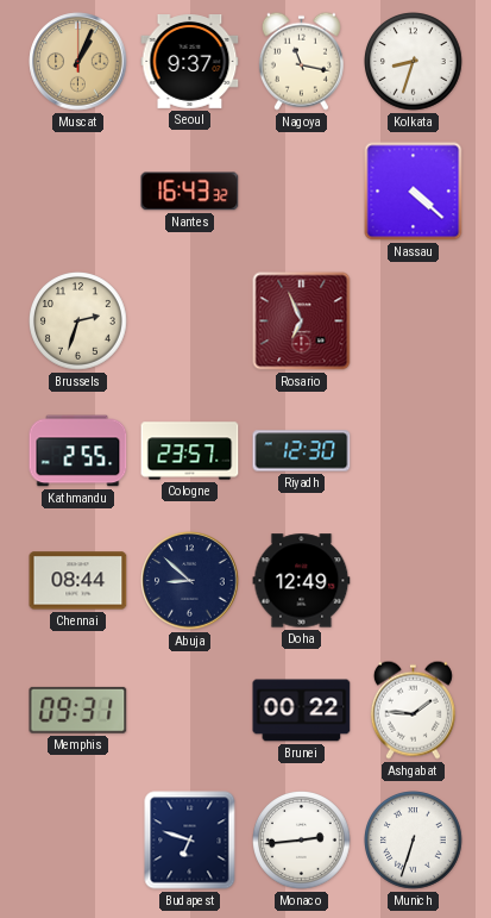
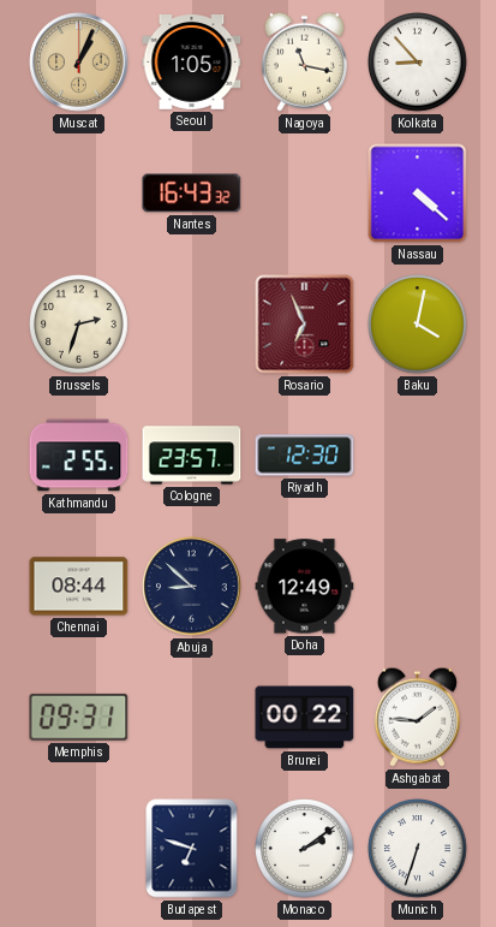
Seoul: 9:37 -> 1:05
Kolkata: 8:33 -> 8:53
Baku: none -> 4:02
Monaco: 2:44 -> 2:09
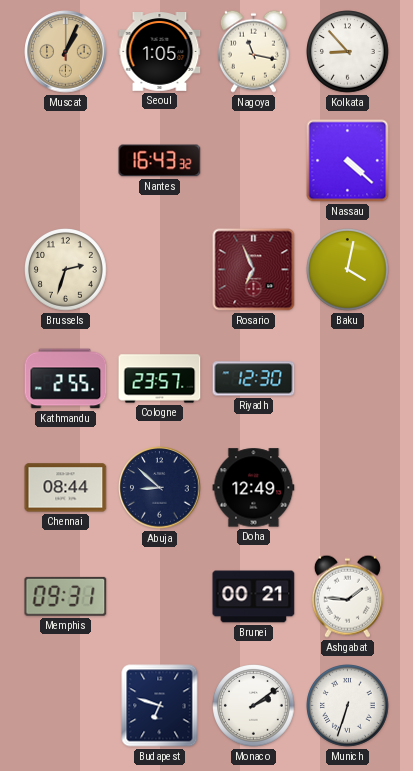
Brunei: 00:22 -> 00:21
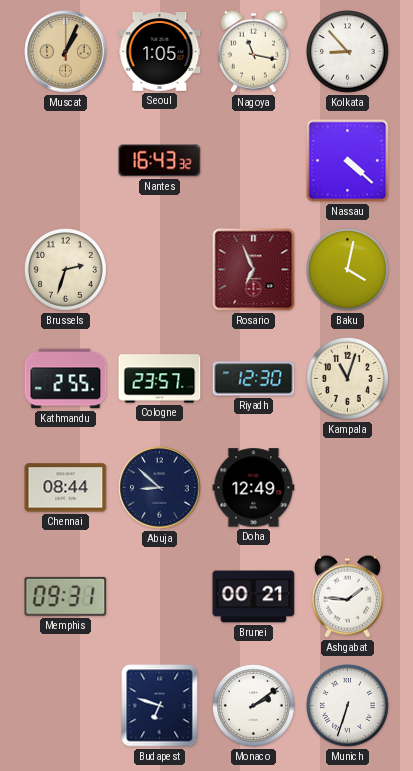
Kampala: none -> 11:03
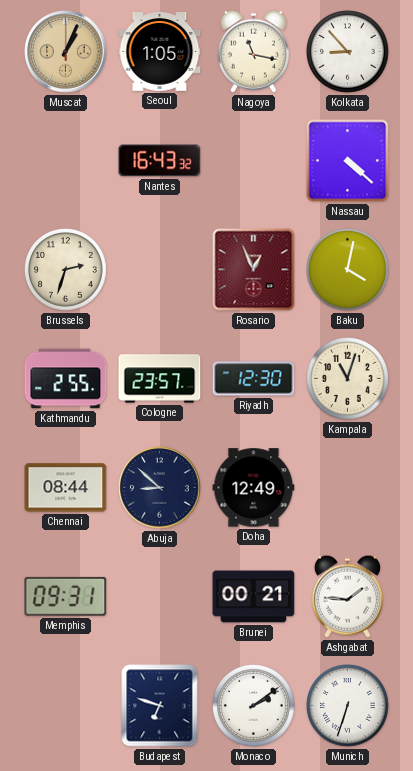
Rosario: 6:56 -> 12:56
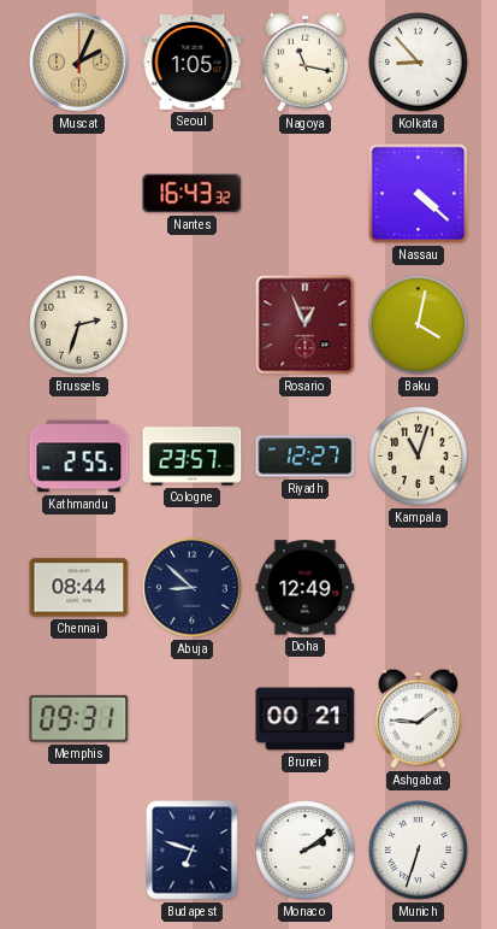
Muscat: 1:04 -> 2:04
Riyadh: 12:30 -> 12:27
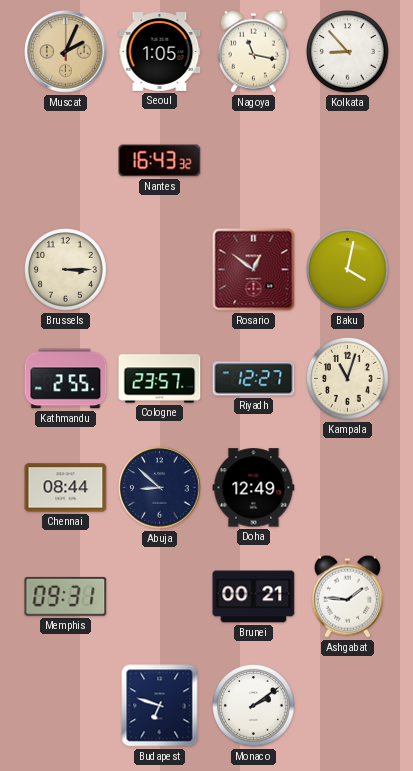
Nassau: 4:22 -> none
Brussels: 2:33 -> 3:15
Rosario: 12:56 -> 12:51
Munich: 6:33 -> none
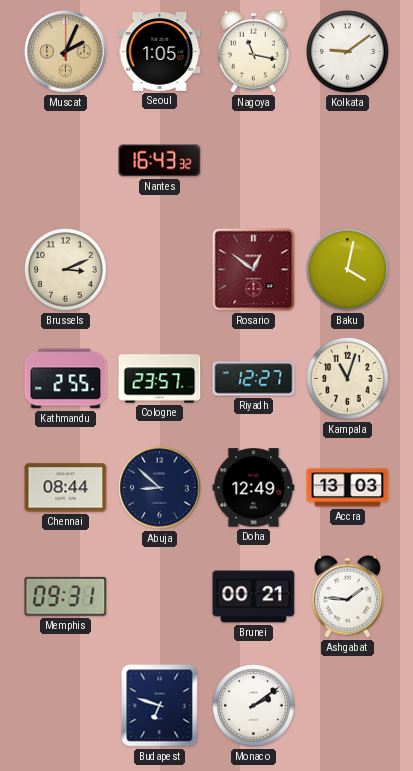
Kolkata: 8:53 -> 9:09
Brussels: 3:15 -> 3:11
Accra: none -> 13:03
